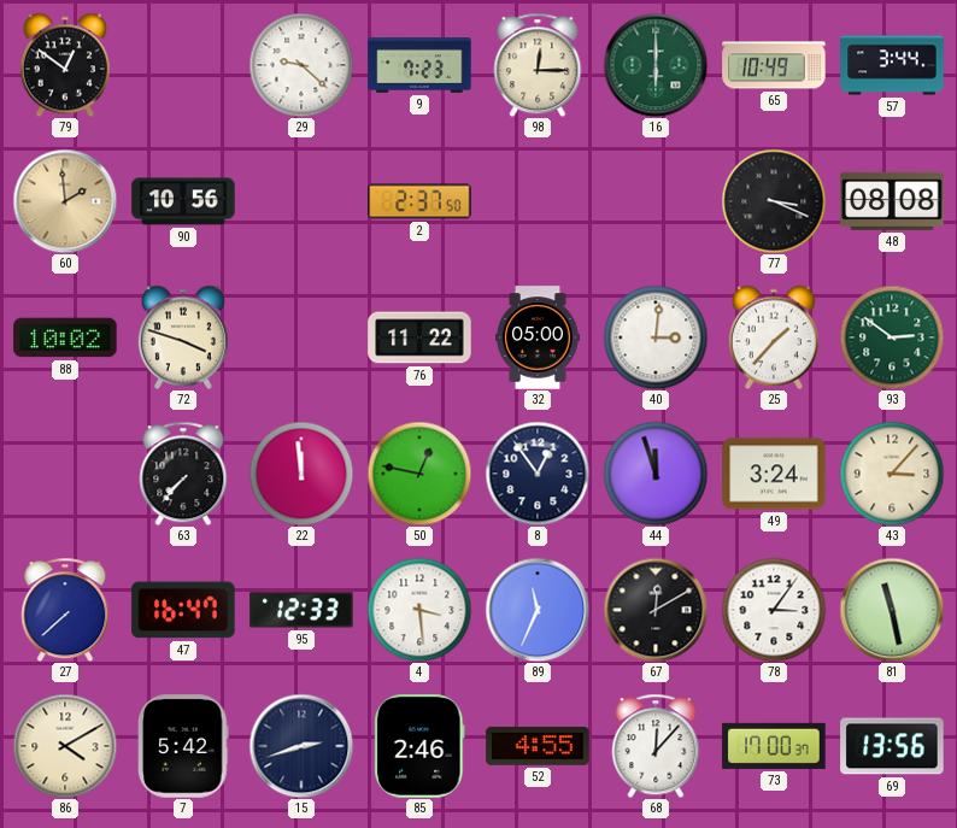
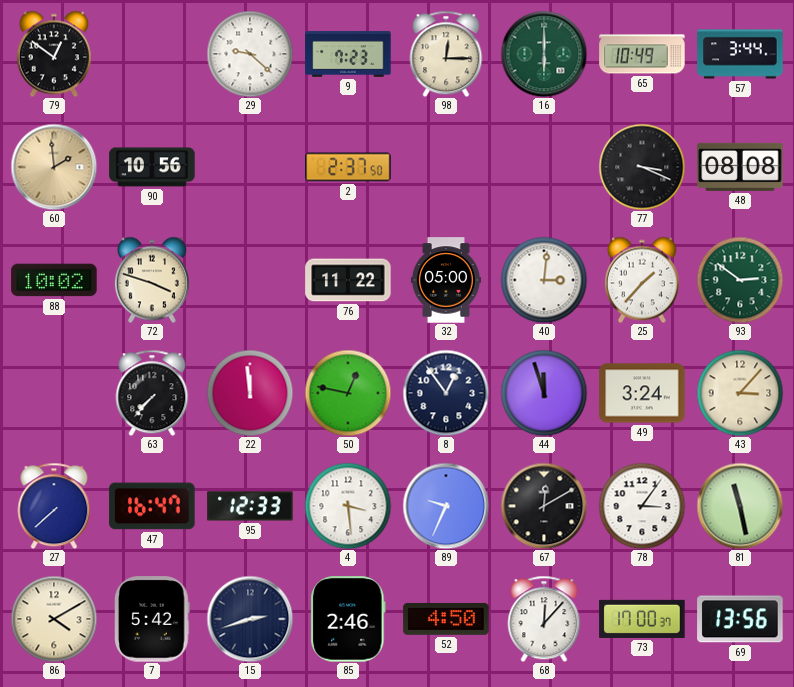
89: 11:34 -> 9:34
52: 4:55 -> 4:50
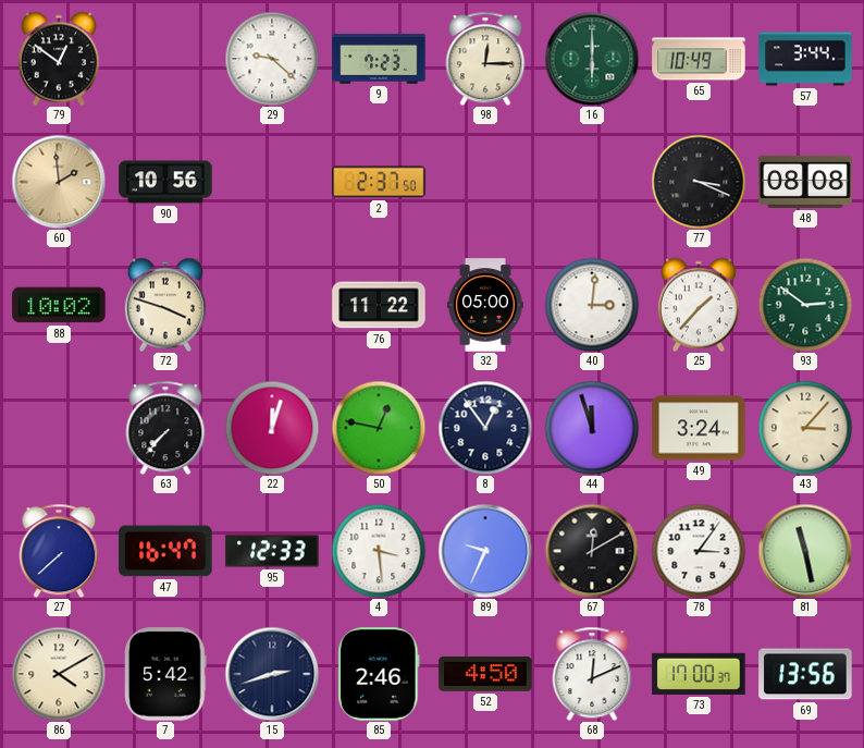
22: 11:59 -> 12:03
68: 12:07 -> 12:11
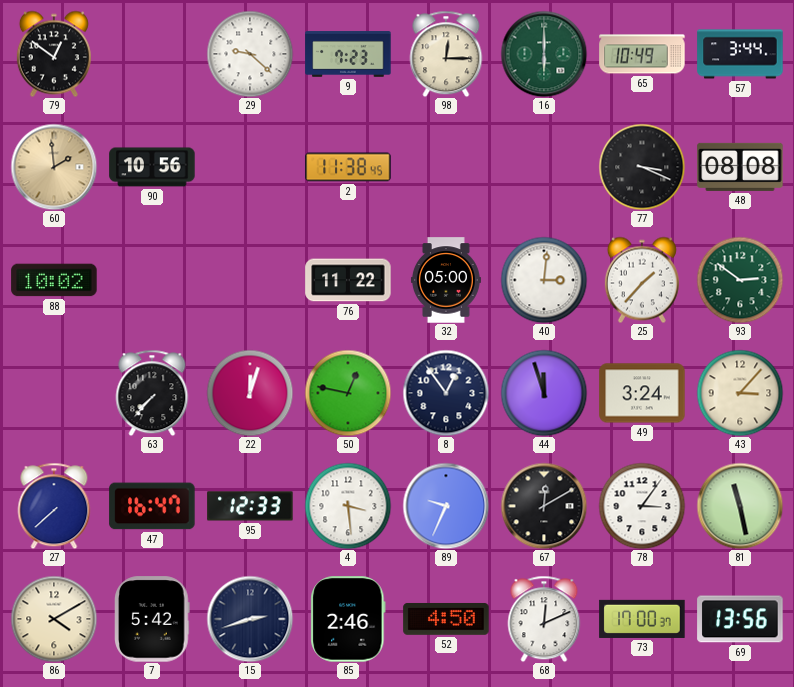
2: 2:37 -> 11:38
72: 3:48 -> none
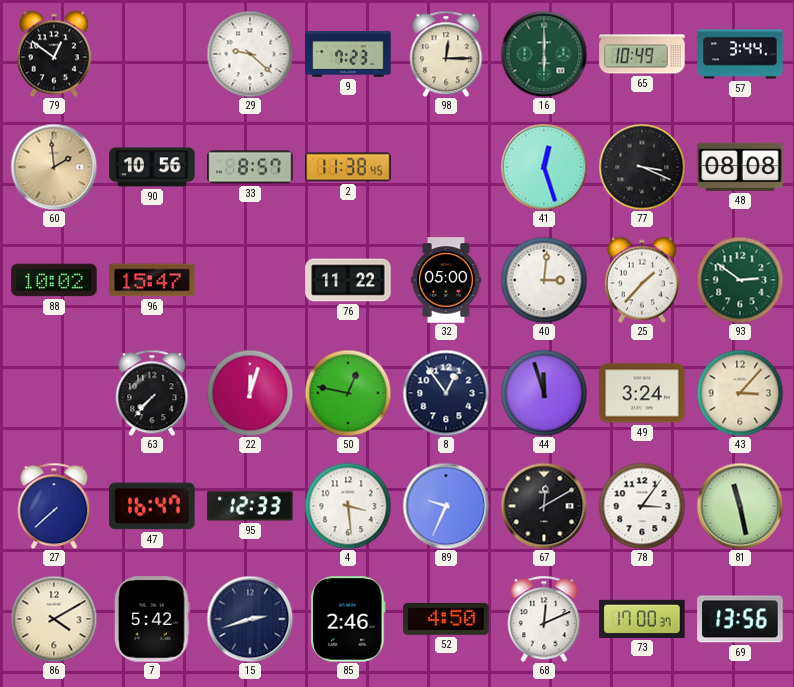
33: none -> 8:57
41: none -> 12:27
96: none -> 15:47
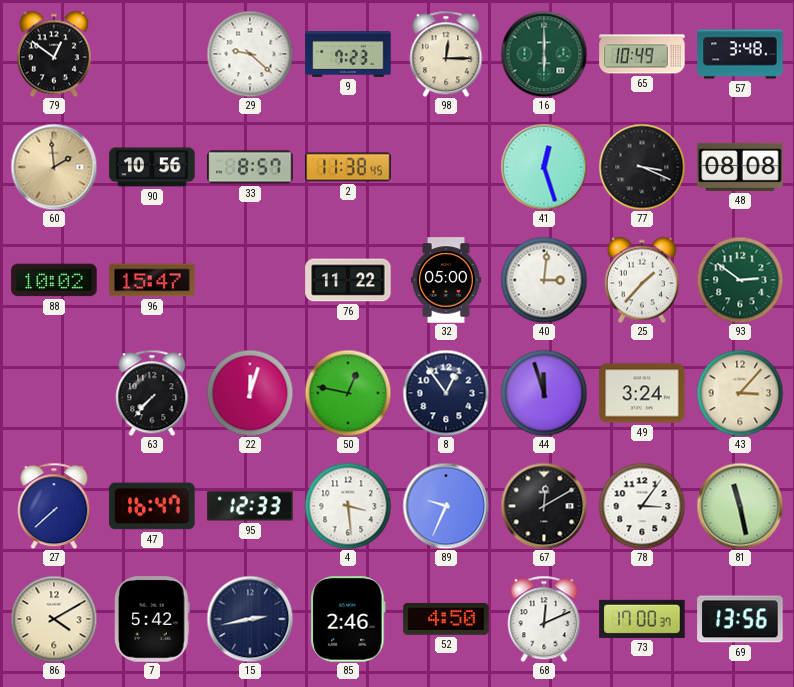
57: 3:44 -> 3:48
15: 2:42 -> 2:43
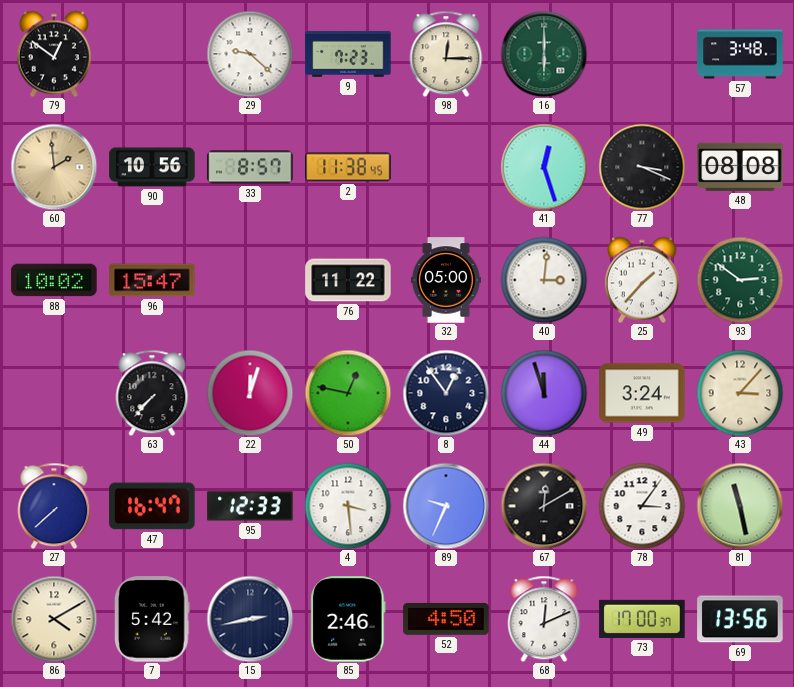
65: 10:49 -> none
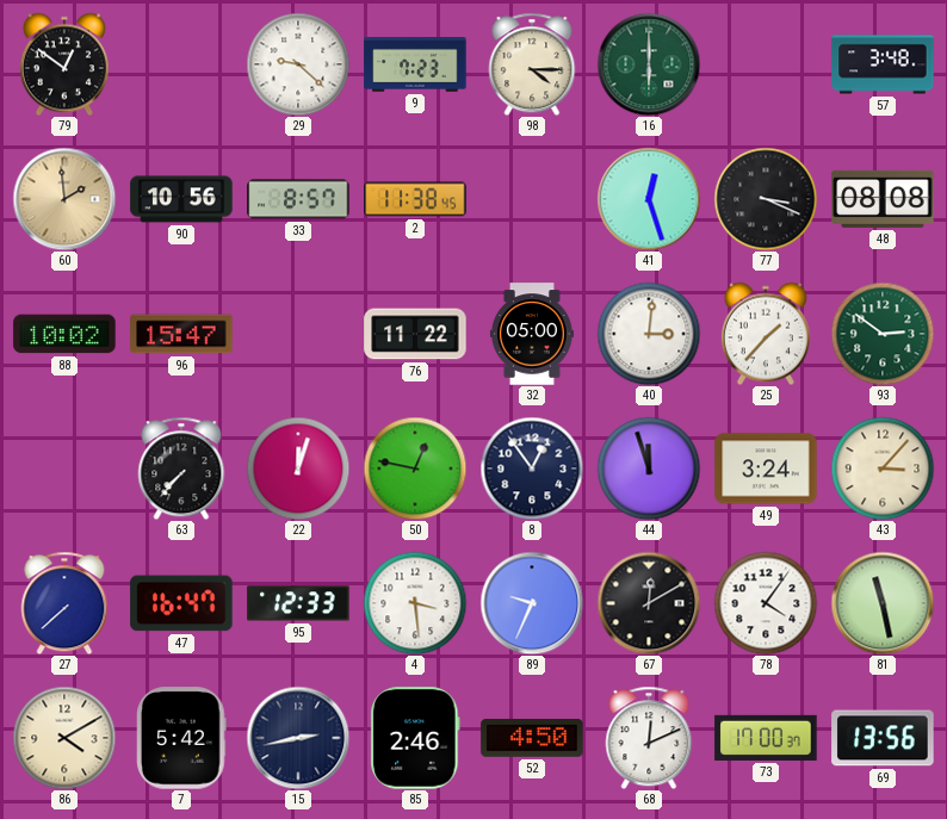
98: 12:15 -> 4:15
78: 3:06 -> 4:06
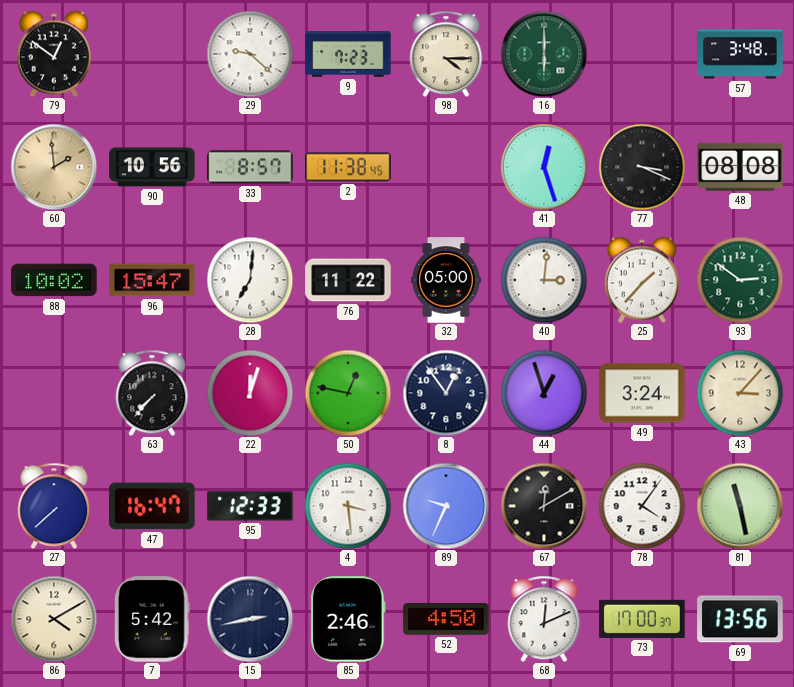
28: none -> 7:01
44: 11:57 -> 12:57
